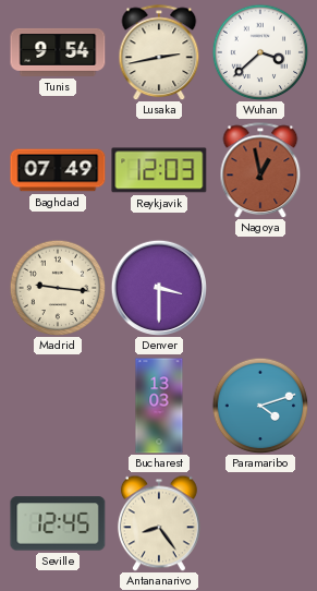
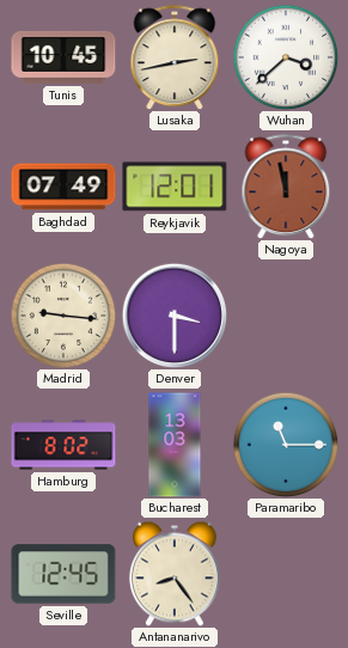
Tunis: 9:54 -> 10:45
Reykjavik: 12:03 -> 12:01
Nagoya: 12:58 -> 11:58
Hamburg: none -> 8:02
Paramaribo: 4:12 -> 11:15
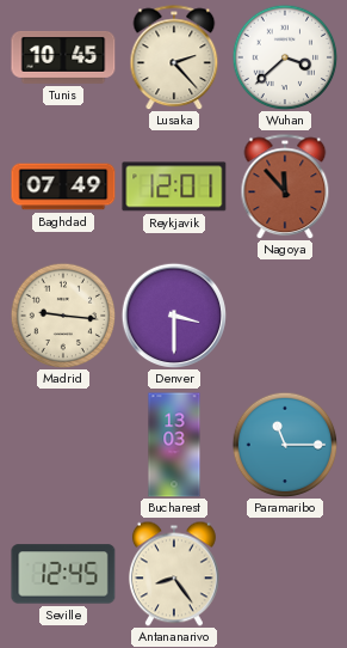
Lusaka: 2:43 -> 2:23
Nagoya: 11:58 -> 11:53
Hamburg: 8:02 -> none
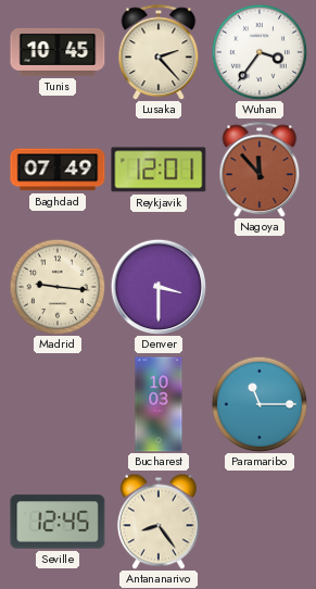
Wuhan: 3:38 -> 3:36
Bucharest: 13:03 -> 10:03
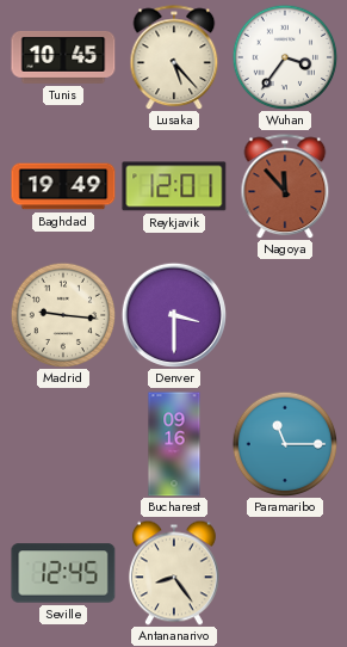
Lusaka: 2:23 -> 5:23
Baghdad: 07:49 -> 19:49
Bucharest: 10:03 -> 09:16
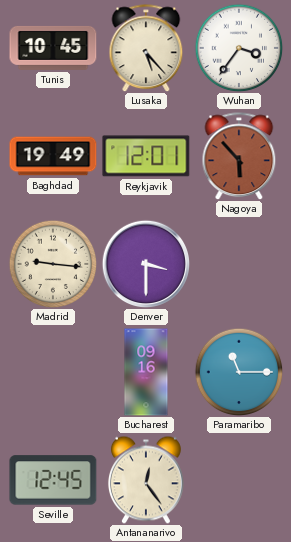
Nagoya: 11:53 -> 5:53
Antananarivo: 8:24 -> 12:24
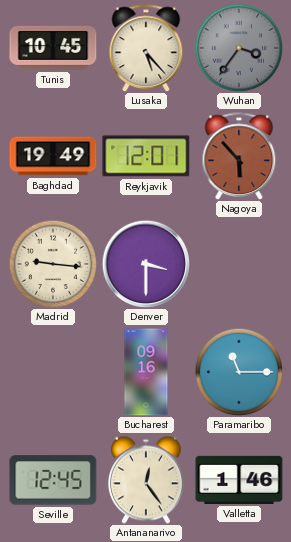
Wuhan dial: white -> grey
Valletta: none -> 1:46
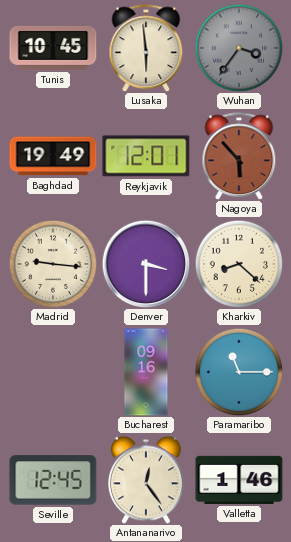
Lusaka: 5:23 -> 5:59
Kharkiv: none -> 8:22
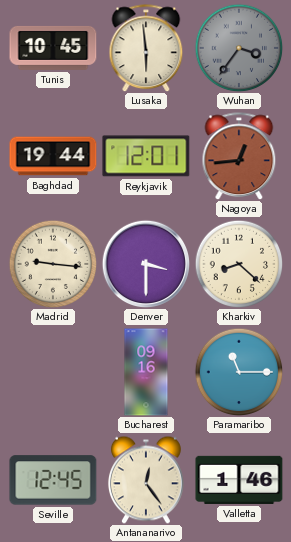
Baghdad: 19:49 -> 19:44
Nagoya: 5:53 -> 12:44
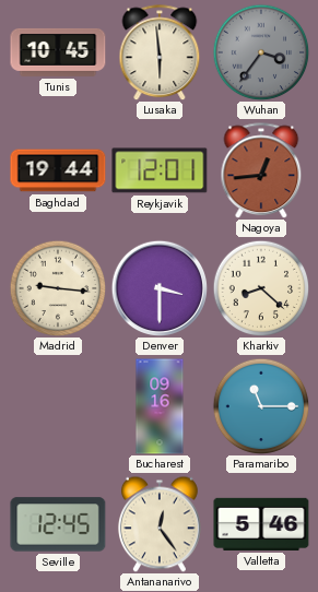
Valletta: 1:46 -> 5:46
